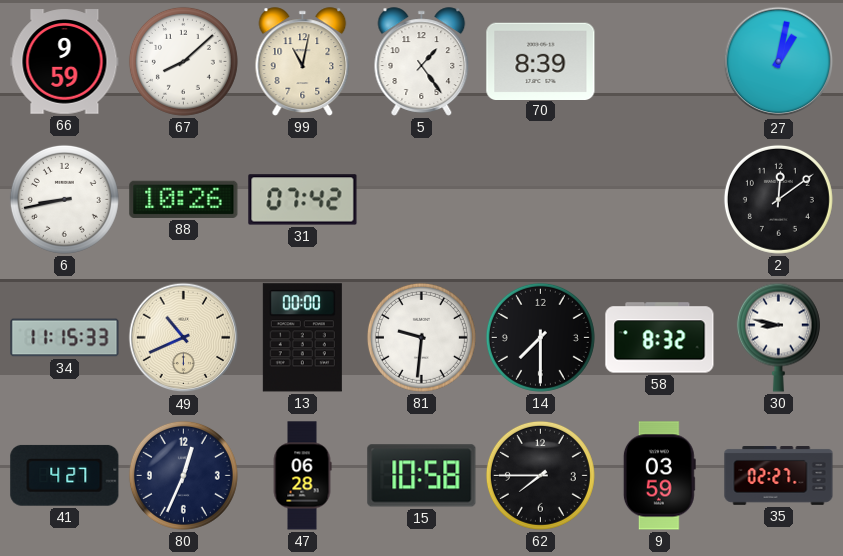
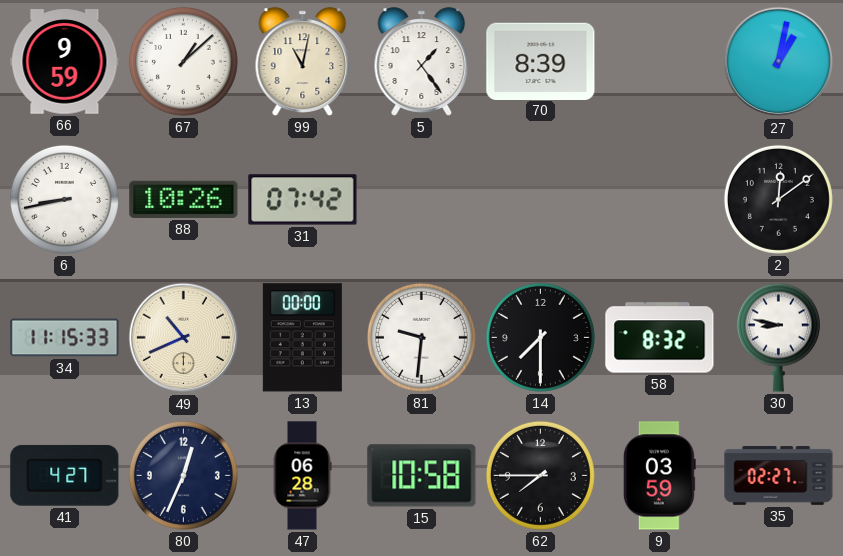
67: 8:08 -> 1:08
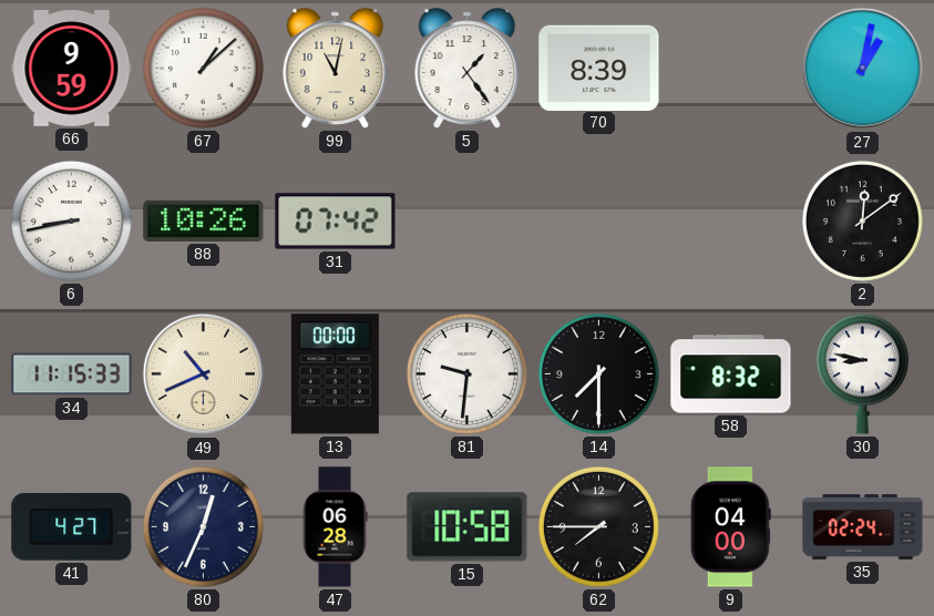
9: 03:59 -> 04:00
35: 02:27 -> 02:24
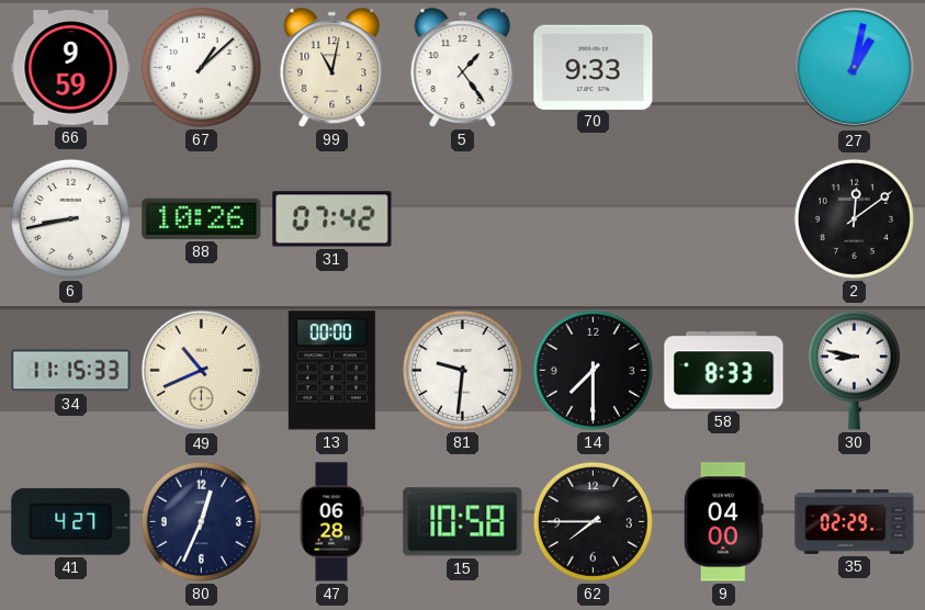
70: 8:39 -> 9:33
58: 8:32 -> 8:33
35: 02:24 -> 02:29
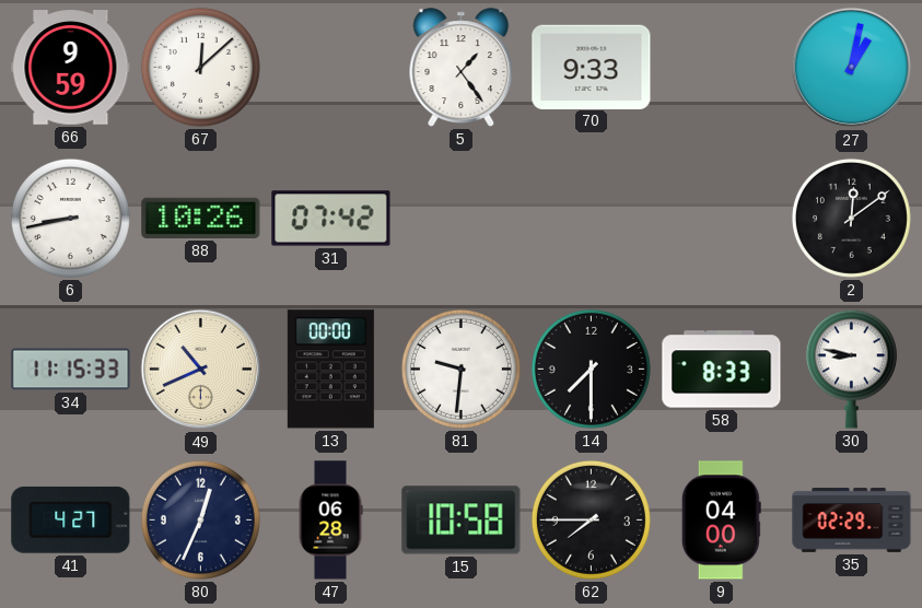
67: 1:08 -> 12:08
99: 11:02 -> none
